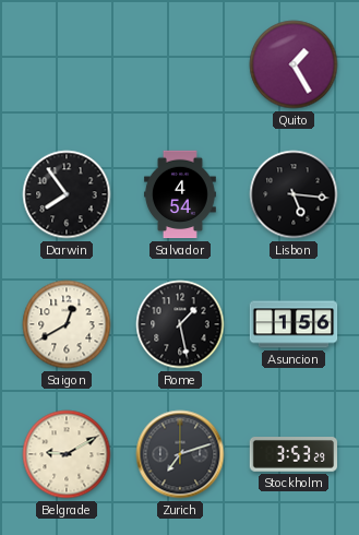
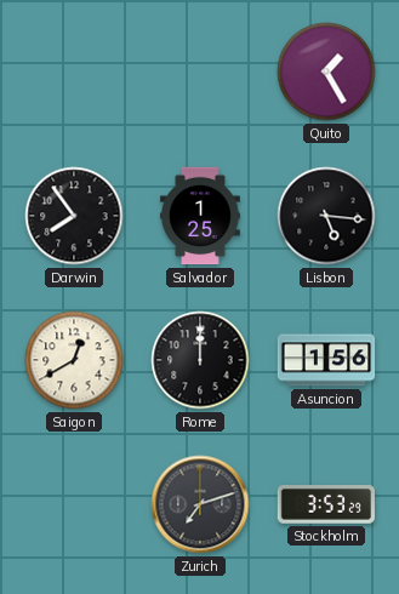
Salvador: 4:54 -> 1:25
Rome: 1:28 -> 12:00
Belgrade: 9:10 -> none
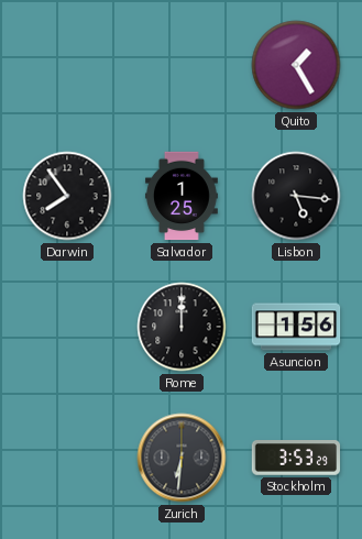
Saigon: 12:40 -> none
Zurich: 7:12 -> 6:31
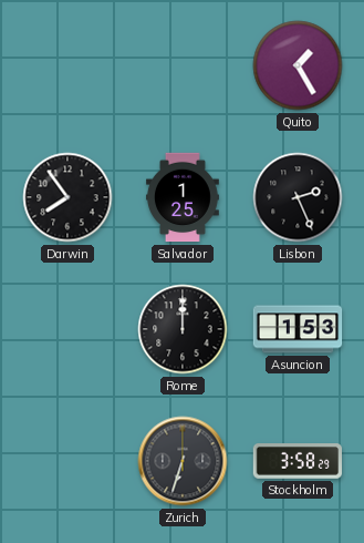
Lisbon: 5:16 -> 2:26
Asuncion: 1:56 -> 1:53
Zurich: 6:31 -> 6:33
Stockholm: 3:53 -> 3:58
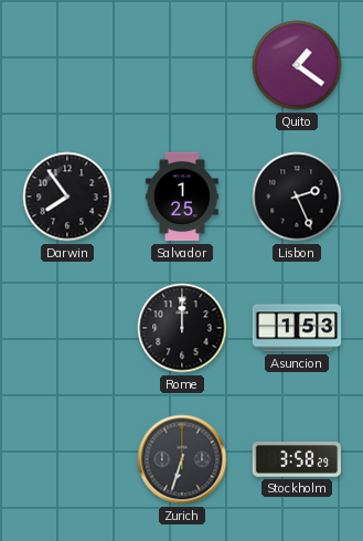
Quito: 1:25 -> 1:21
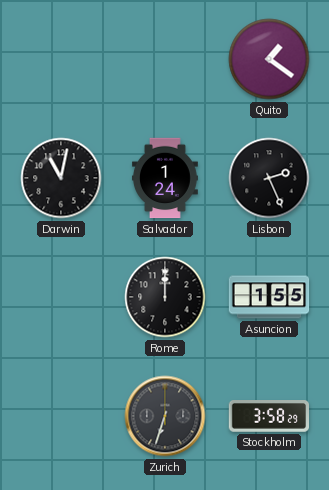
Darwin: 7:54 -> 11:02
Salvador: 1:25 -> 1:24
Asuncion: 1:53 -> 1:55
